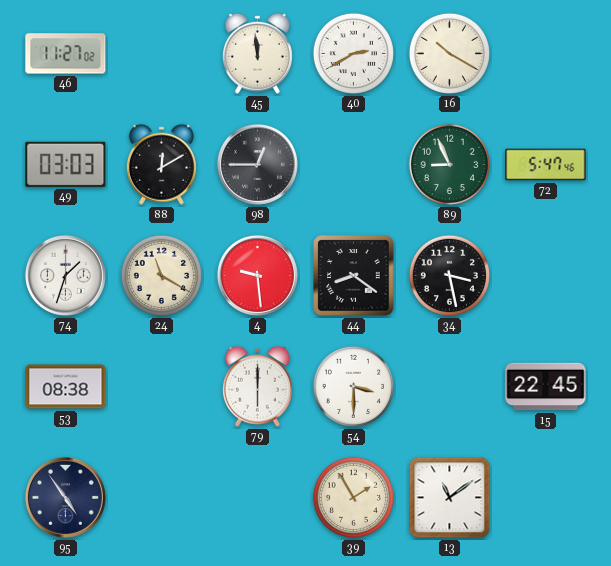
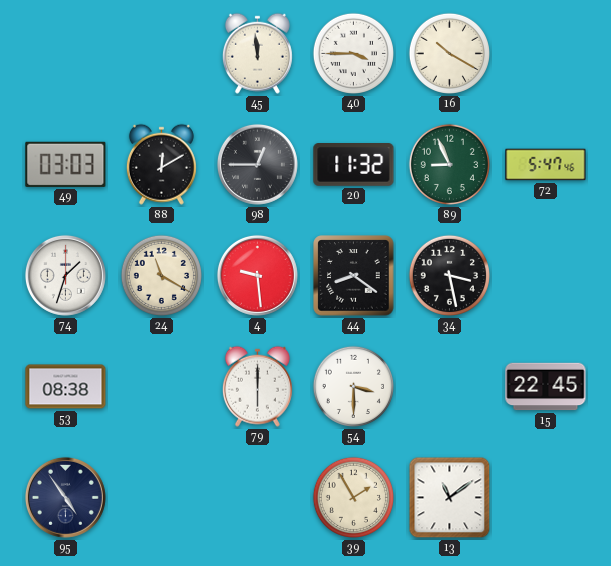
46: 11:27 -> none
40: 2:40 -> 3:45
20: none -> 11:32
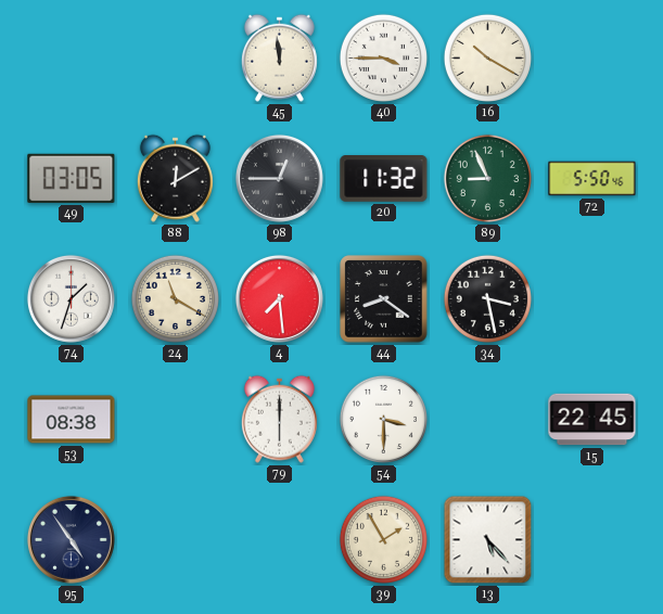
49: 03:03 -> 03:05
72: 5:47 -> 5:50
4: 9:29 -> 7:29
13: 11:09 -> 5:23
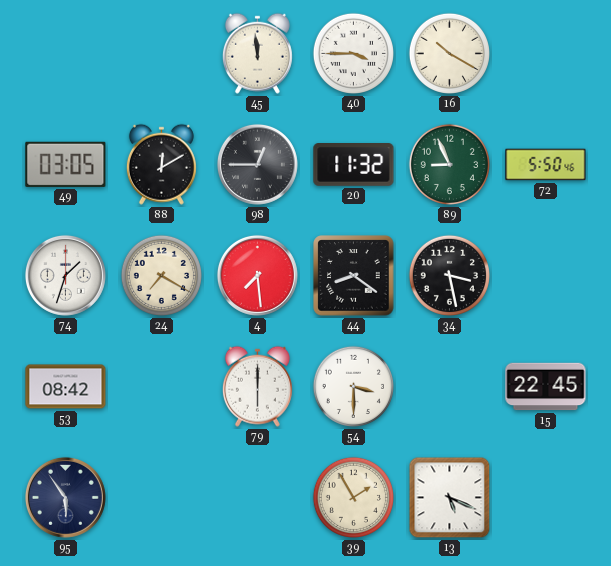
24: 11:20 -> 7:20
53: 08:38 -> 08:42
95: 4:54 -> 5:54
13: 5:23 -> 5:19
